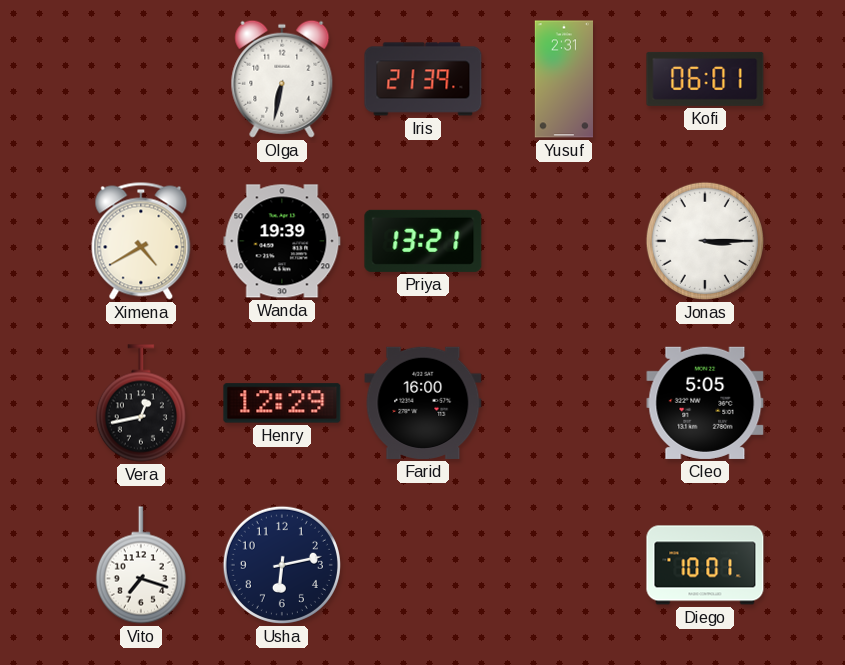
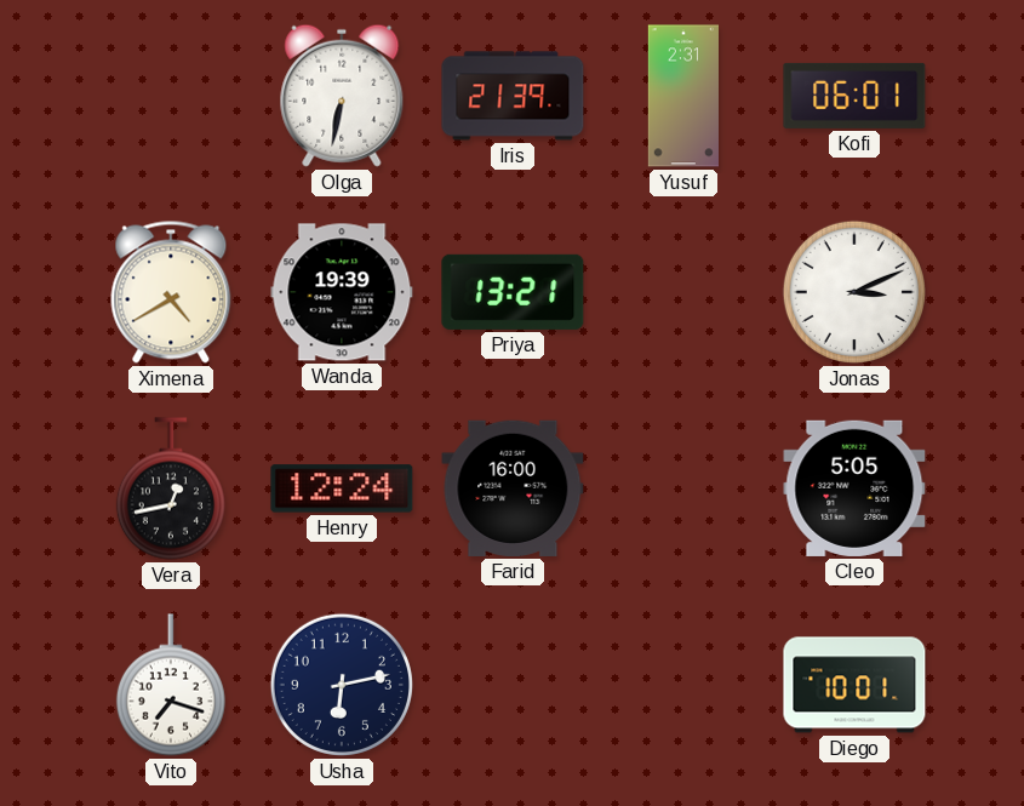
Jonas: 3:15 -> 3:11
Henry: 12:29 -> 12:24
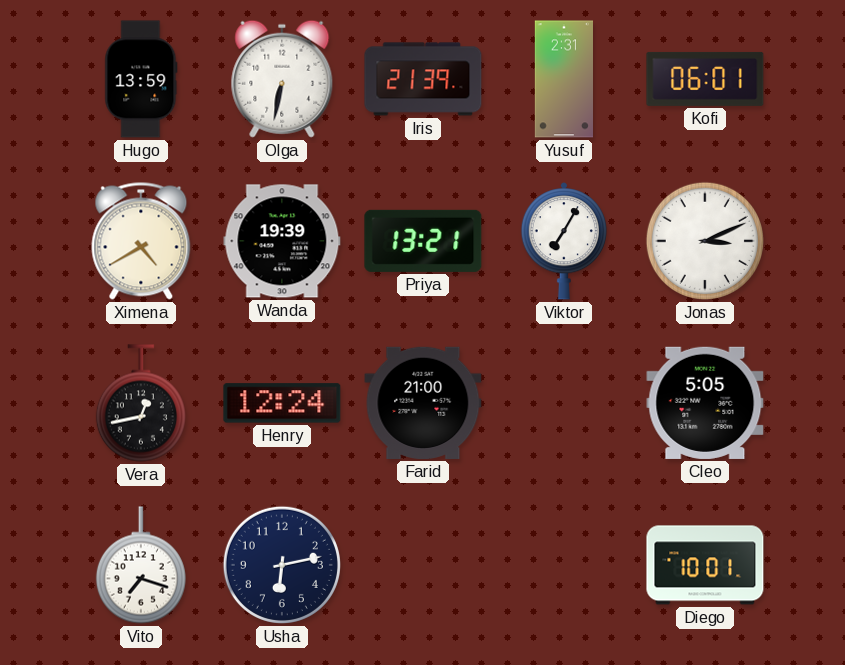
Hugo: none -> 13:59
Viktor: none -> 7:05
Farid: 16:00 -> 21:00
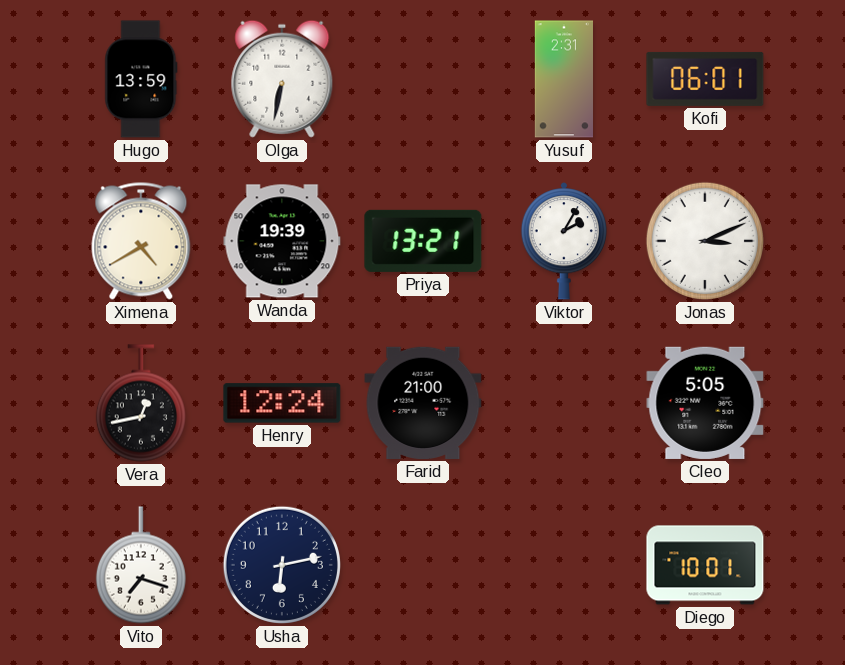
Iris: 21:39 -> none
Viktor: 7:05 -> 2:05
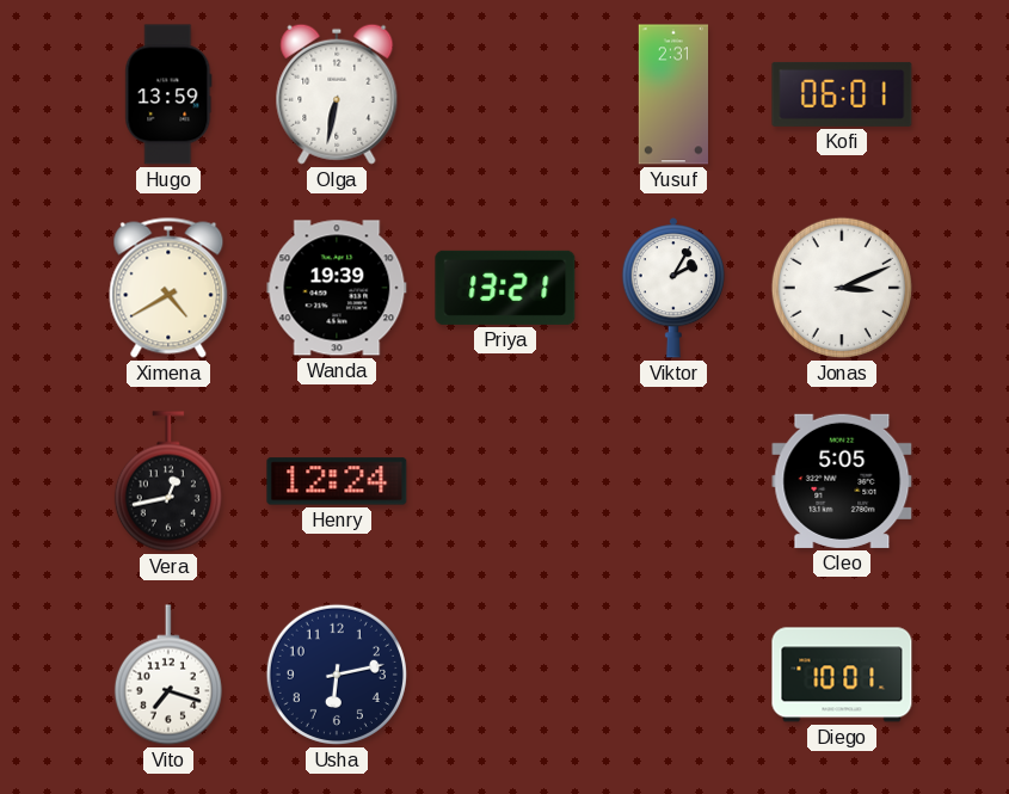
Farid: 21:00 -> none
